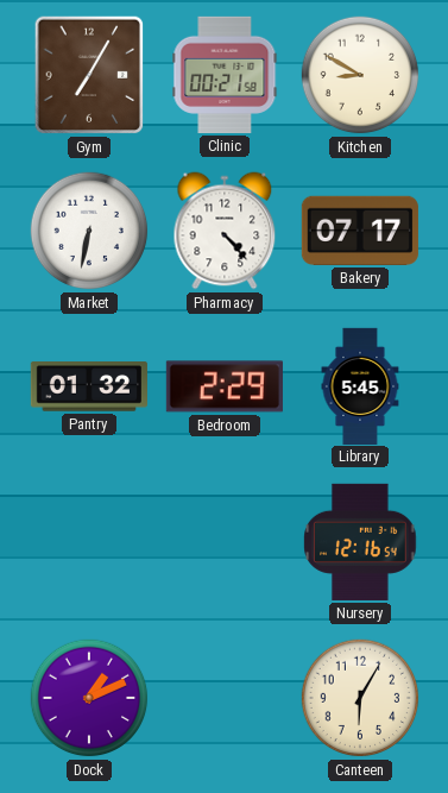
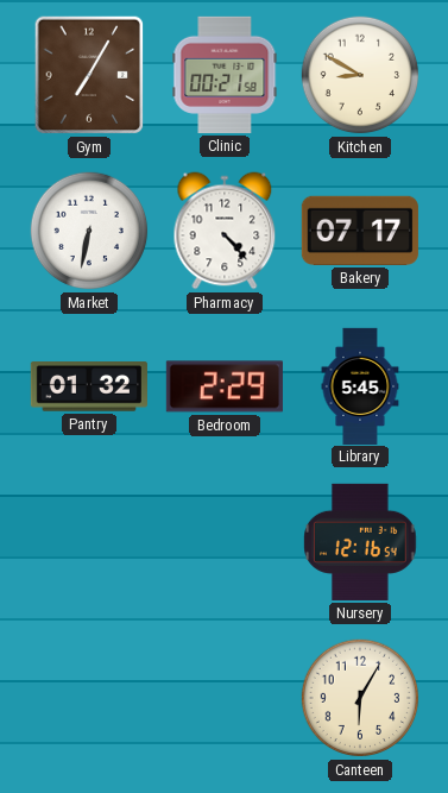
Dock: 1:11 -> none
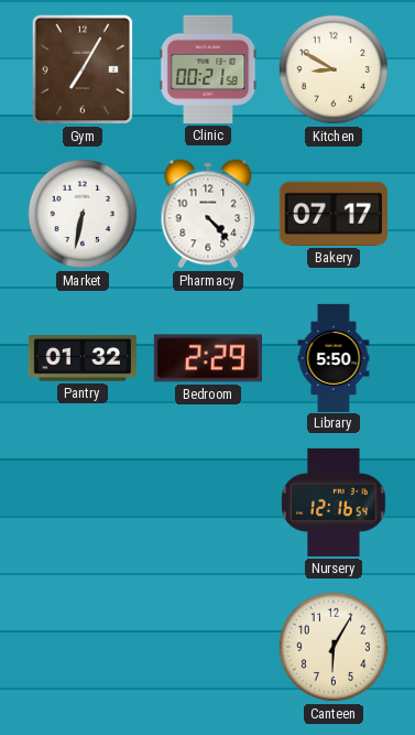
Library: 5:45 -> 5:50
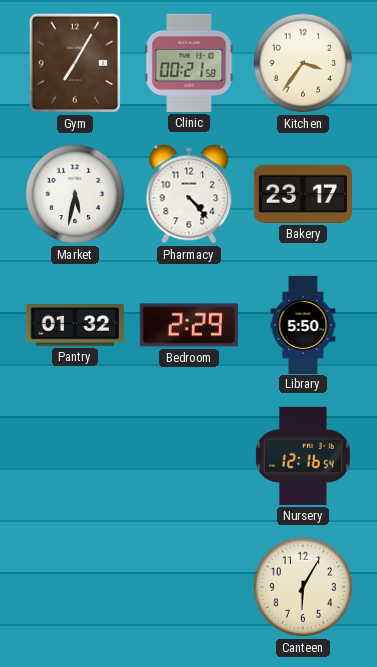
Kitchen: 8:50 -> 3:36
Market: 6:32 -> 5:32
Bakery: 07:17 -> 23:17
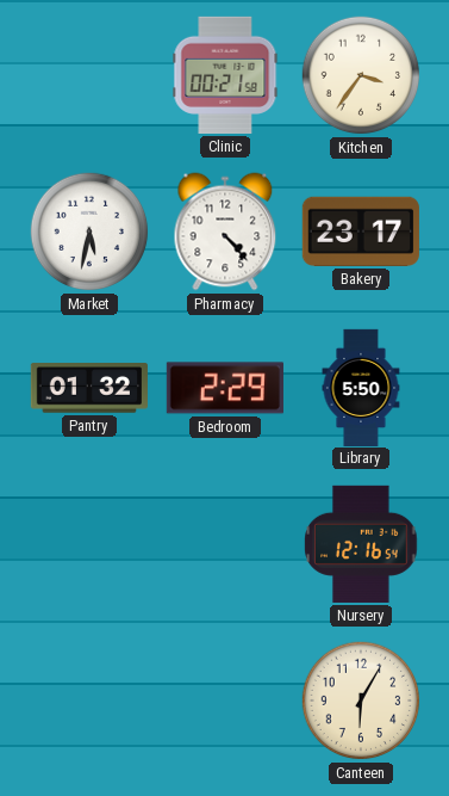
Gym: 7:05 -> none
